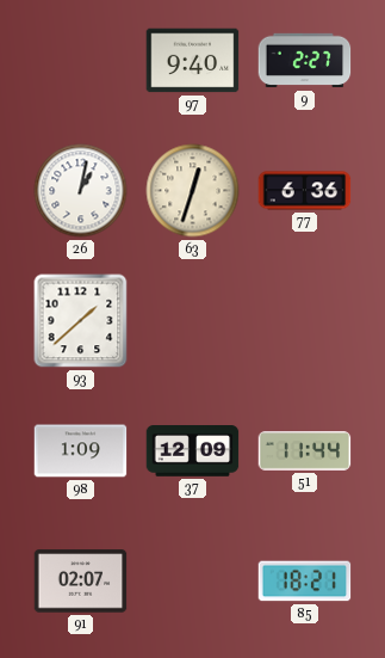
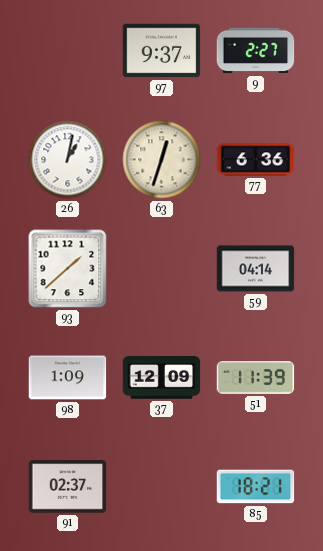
97: 9:40 -> 9:37
59: none -> 04:14
51: 11:44 -> 11:39
91: 02:07 -> 02:37
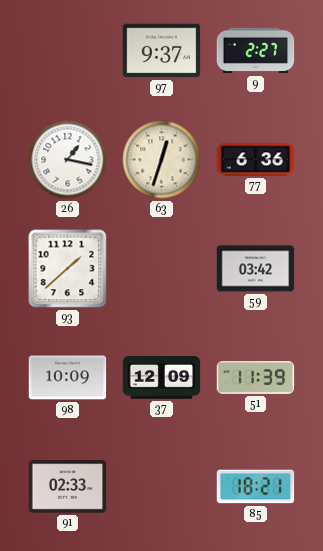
26: 1:02 -> 1:17
59: 04:14 -> 03:42
98: 1:09 -> 10:09
91: 02:37 -> 02:33
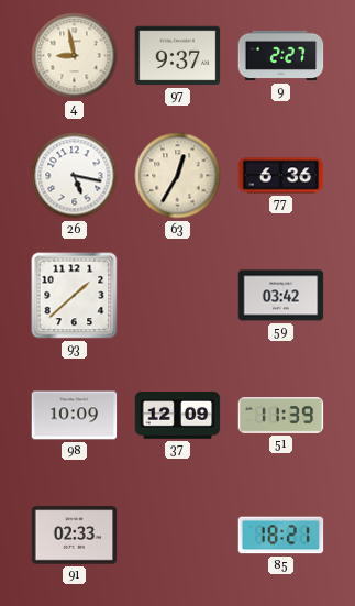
4: none -> 8:58
26: 1:17 -> 5:17
63: 12:33 -> 12:35
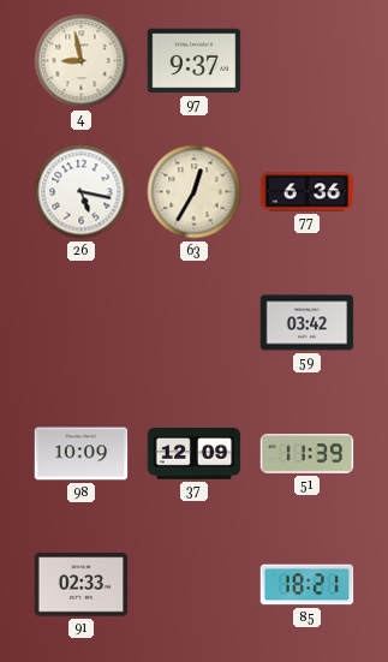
9: 2:27 -> none
93: 1:38 -> none
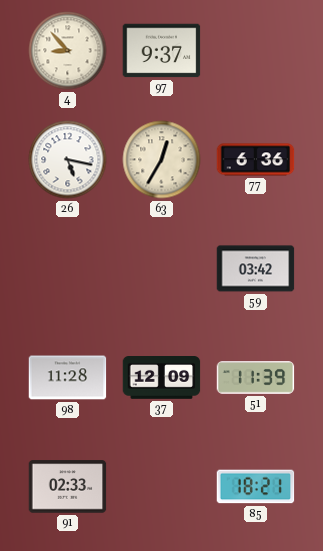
4: 8:58 -> 8:53
98: 10:09 -> 11:28
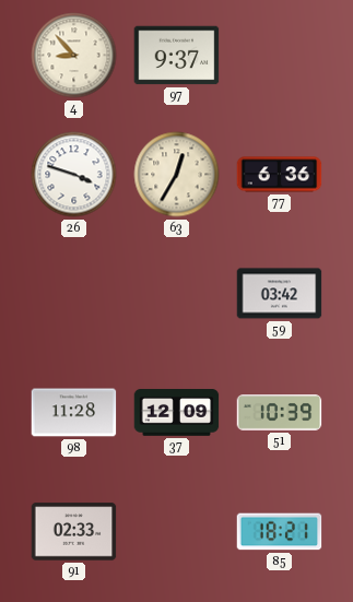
26: 5:17 -> 3:48
51: 11:39 -> 10:39
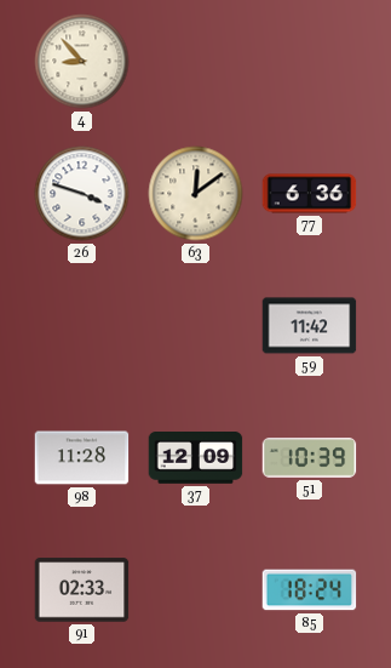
97: 9:37 -> none
63: 12:35 -> 12:09
59: 03:42 -> 11:42
85: 18:21 -> 18:24
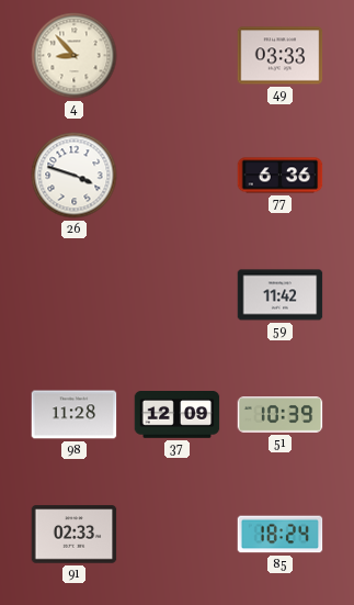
49: none -> 03:33
63: 12:09 -> none
